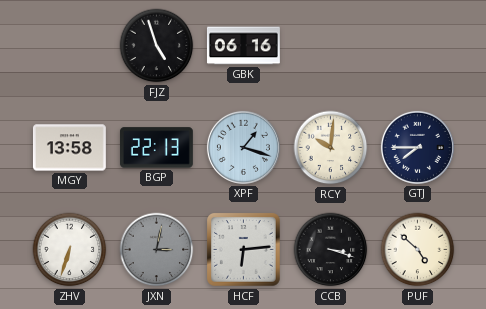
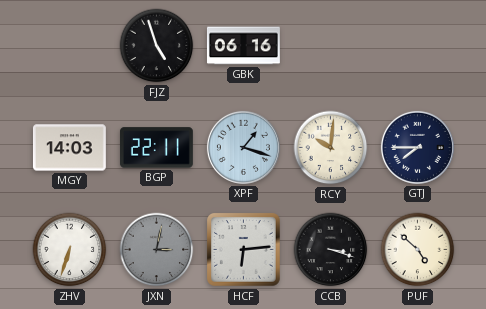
MGY: 13:58 -> 14:03
BGP: 22:13 -> 22:11
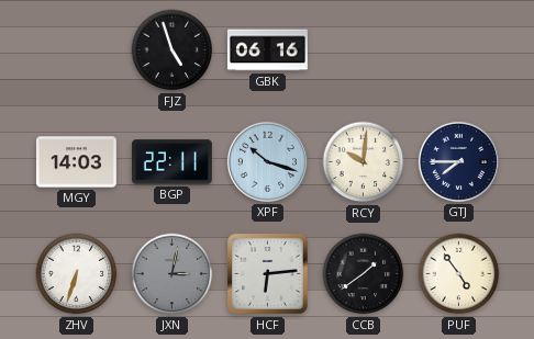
XPF: 1:18 -> 10:18
CCB: 3:18 -> 1:39
PUF: 4:52 -> 4:54
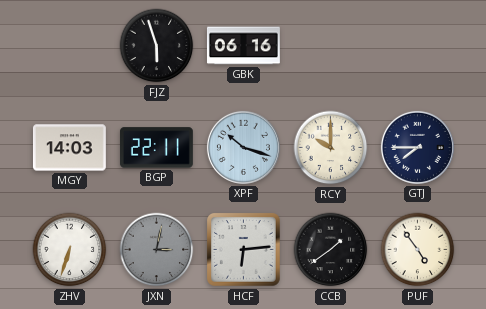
FJZ: 4:57 -> 5:57
RCY: 10:01 -> 10:00
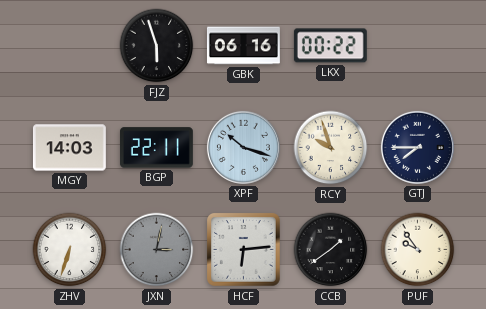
LKX: none -> 00:22
RCY: 10:00 -> 9:57
PUF: 4:54 -> 9:54
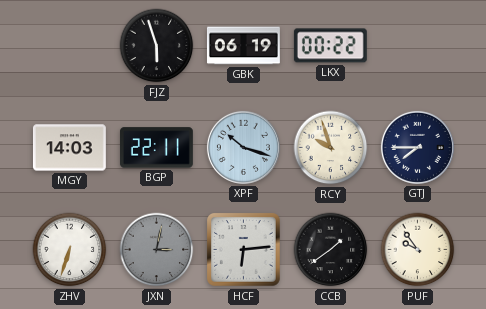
GBK: 06:16 -> 06:19
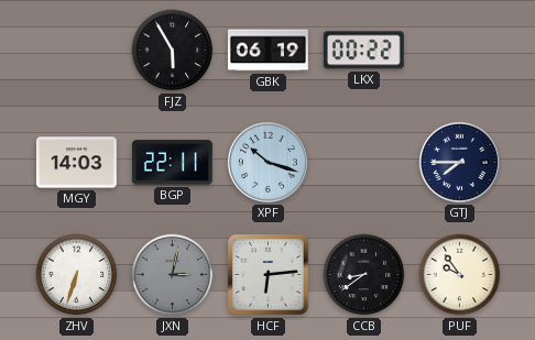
FJZ: 5:57 -> 5:55
RCY: 9:57 -> none
CCB: 1:39 -> 8:39
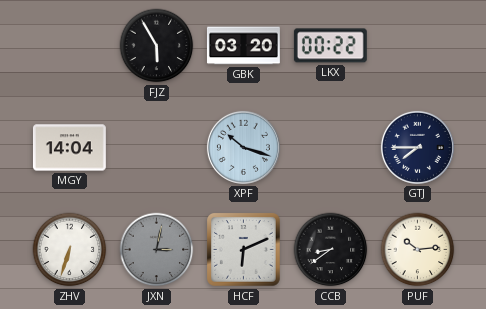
GBK: 06:19 -> 03:20
MGY: 14:03 -> 14:04
BGP: 22:11 -> none
HCF: 6:14 -> 6:11
PUF: 9:54 -> 10:14
